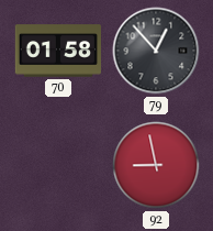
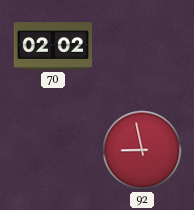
70: 01:58 -> 02:02
79: 12:53 -> none
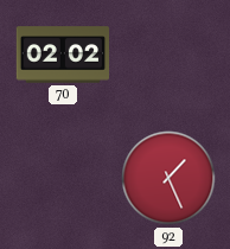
92: 8:58 -> 1:26
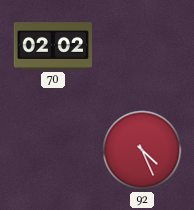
92: 1:26 -> 4:26
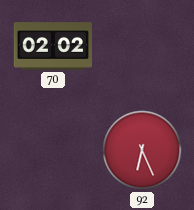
92: 4:26 -> 6:26
